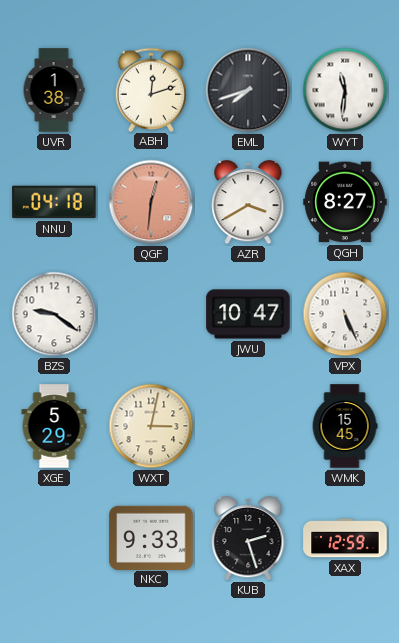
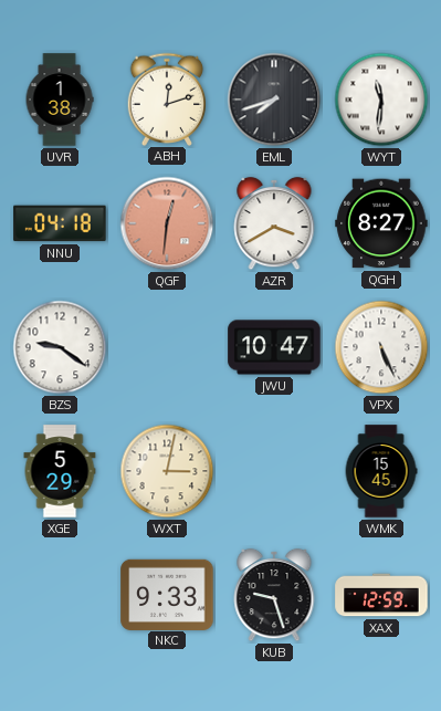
KUB: 2:27 -> 9:27
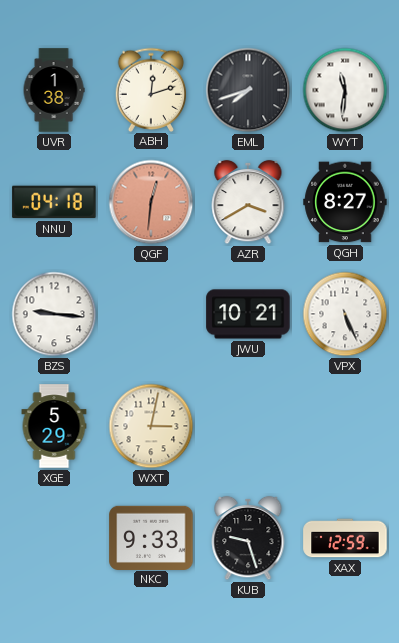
BZS: 9:21 -> 9:16
JWU: 10:47 -> 10:21
WMK: 15:45 -> none
